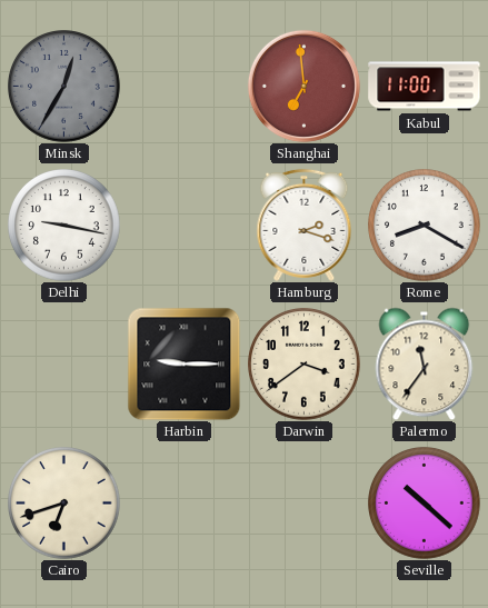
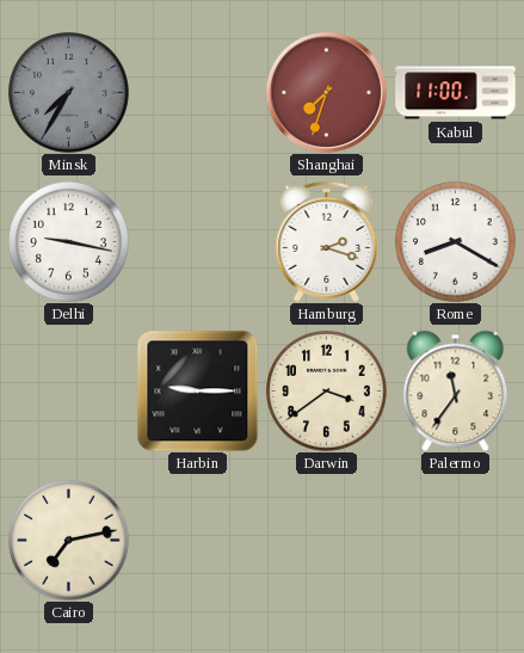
Minsk: 12:35 -> 7:35
Shanghai: 6:59 -> 7:33
Cairo: 6:42 -> 7:13
Seville: 10:22 -> none
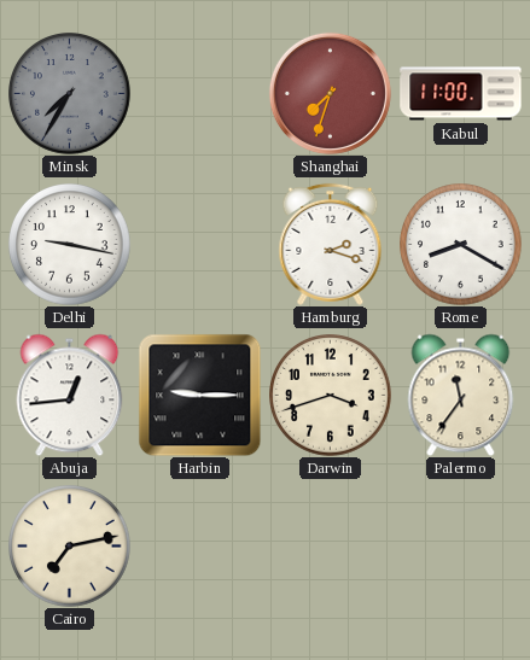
Abuja: none -> 12:44
Darwin: 3:39 -> 3:42
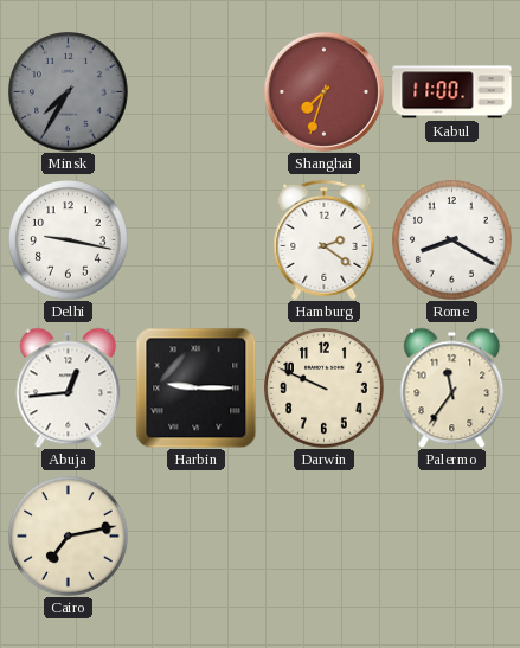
Hamburg: 2:18 -> 2:21
Darwin: 3:42 -> 9:49
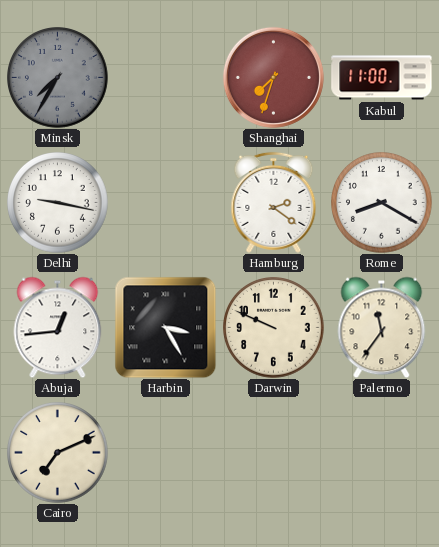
Harbin: 9:15 -> 3:25
Cairo: 7:13 -> 7:11
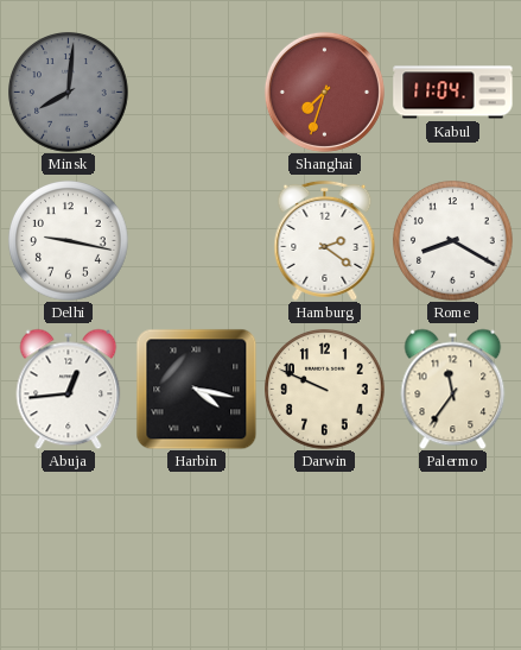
Minsk: 7:35 -> 8:01
Kabul: 11:00 -> 11:04
Harbin: 3:25 -> 4:17
Cairo: 7:11 -> none
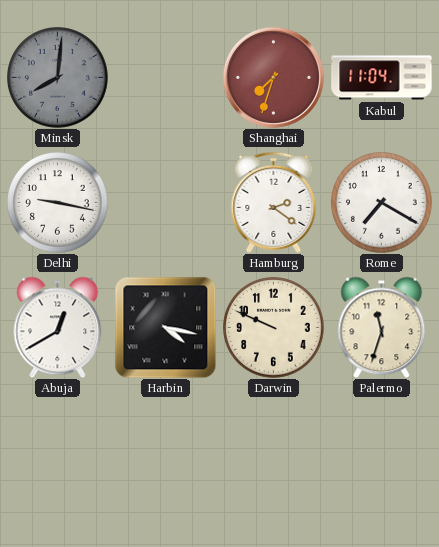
Rome: 8:20 -> 7:20
Abuja: 12:44 -> 12:40
Palermo: 11:36 -> 11:33
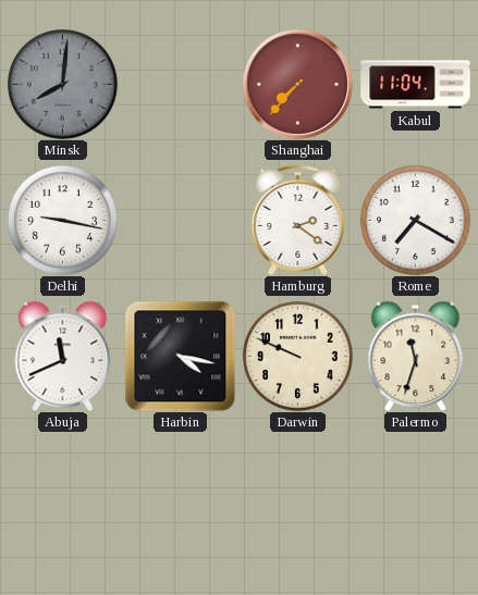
Shanghai: 7:33 -> 7:37
Abuja: 12:40 -> 11:41
